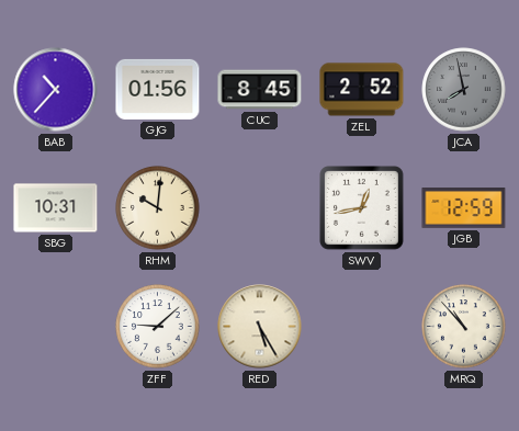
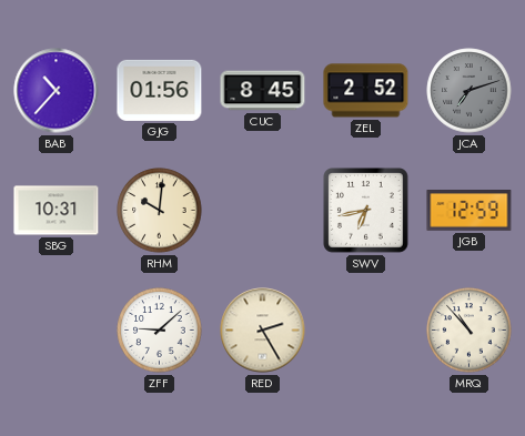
JCA: 7:58 -> 7:12
SWV: 12:43 -> 6:43
RED: 5:25 -> 2:25
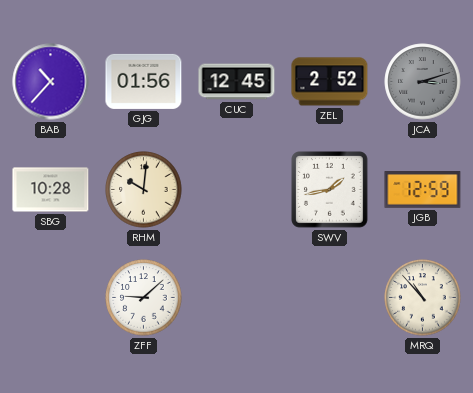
CUC: 8:45 -> 12:45
JCA: 7:12 -> 3:12
SBG: 10:31 -> 10:28
SWV: 6:43 -> 1:43
RED: 2:25 -> none
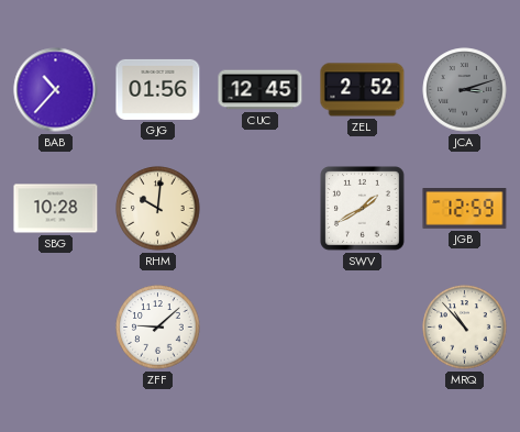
SWV: 1:43 -> 1:40
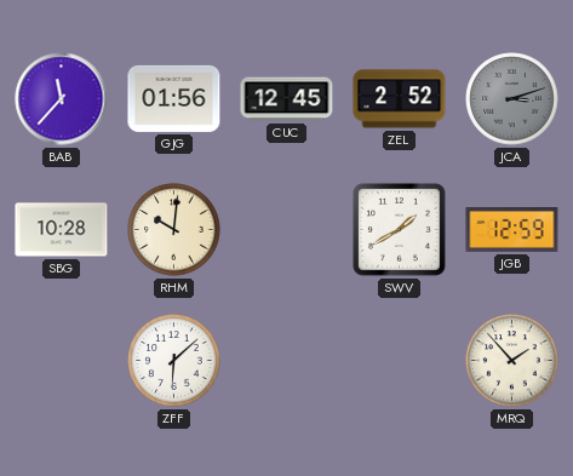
BAB: 10:37 -> 11:37
ZFF: 9:08 -> 6:08
MRQ: 10:53 -> 1:53
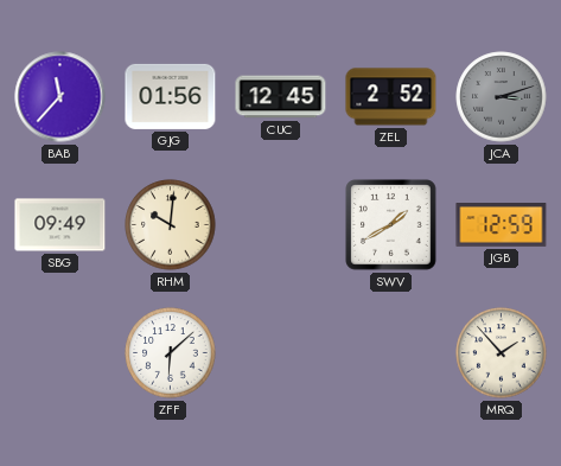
SBG: 10:28 -> 09:49
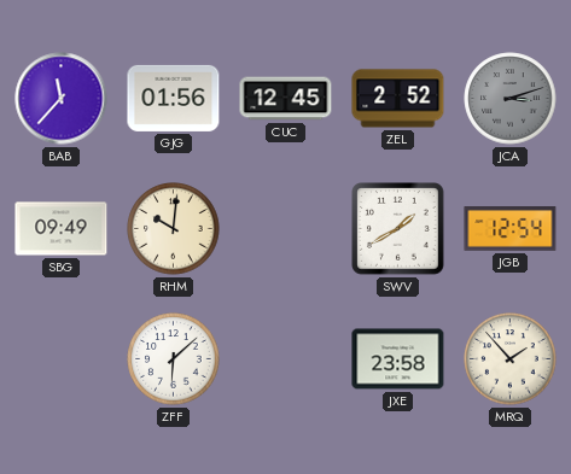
JGB: 12:59 -> 12:54
JXE: none -> 23:58
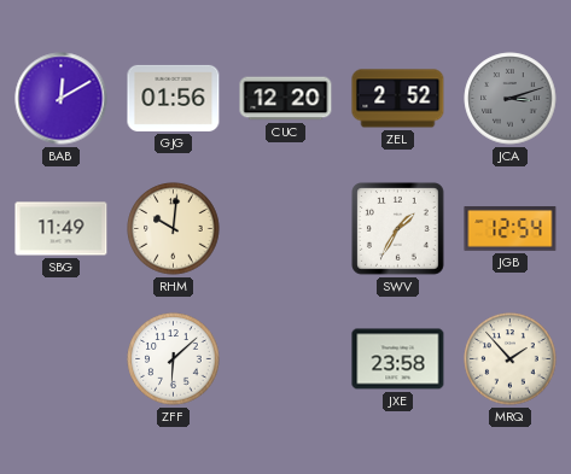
BAB: 11:37 -> 12:10
CUC: 12:45 -> 12:20
SBG: 09:49 -> 11:49
SWV: 1:40 -> 1:35
